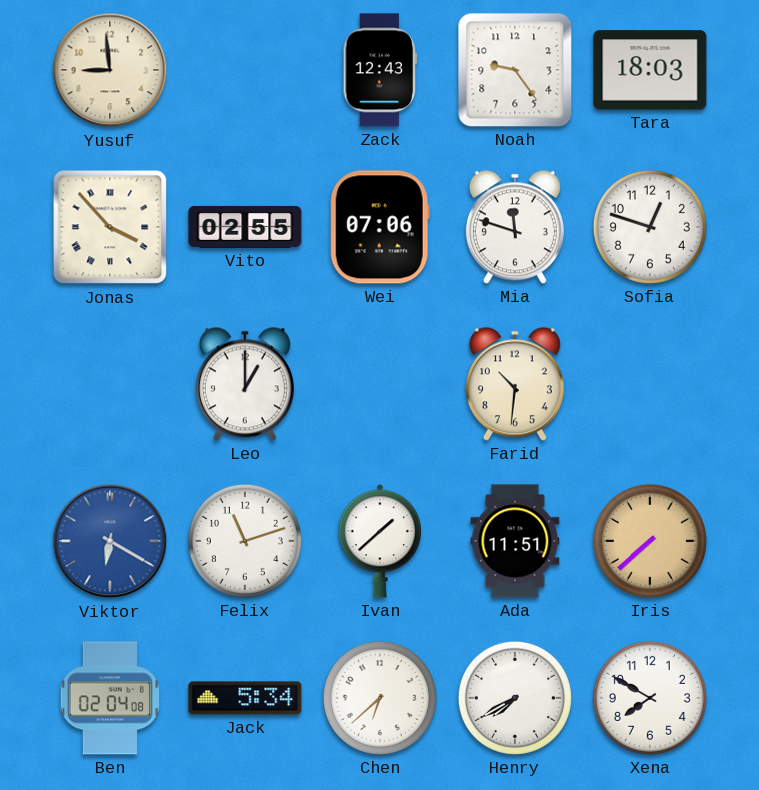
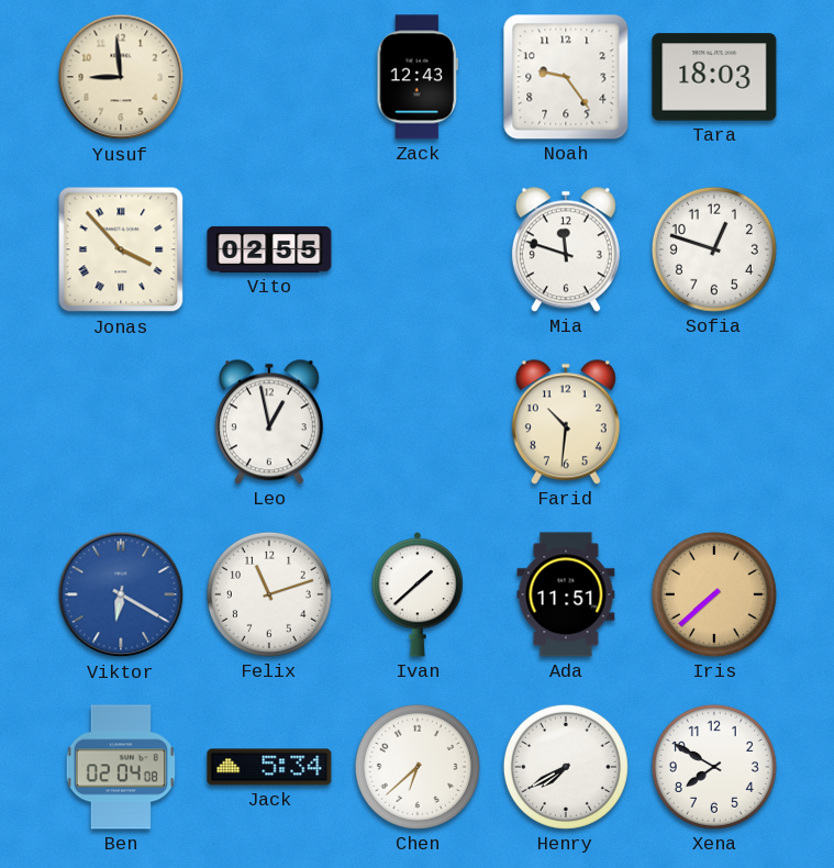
Wei: 07:06 -> none
Leo: 1:00 -> 12:58
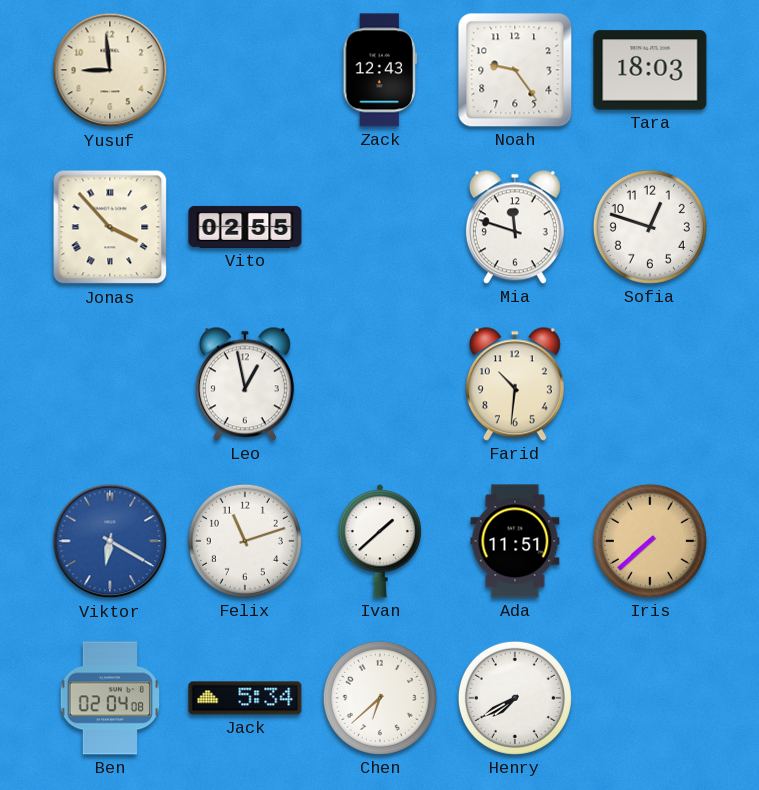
Xena: 7:50 -> none
